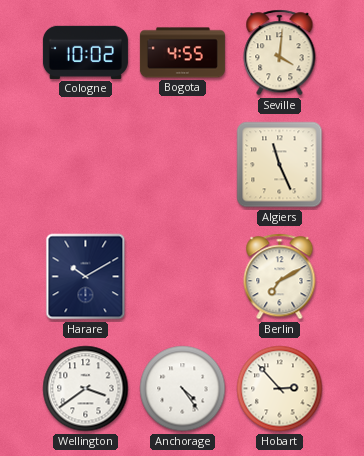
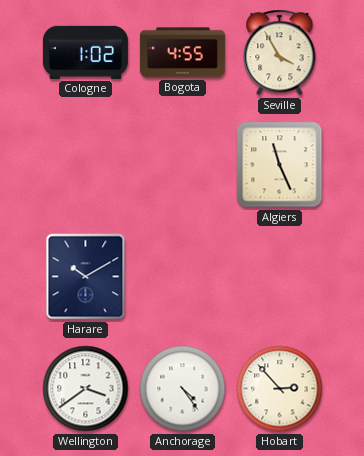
Cologne: 10:02 -> 1:02
Seville: 4:01 -> 3:55
Berlin: 7:10 -> none
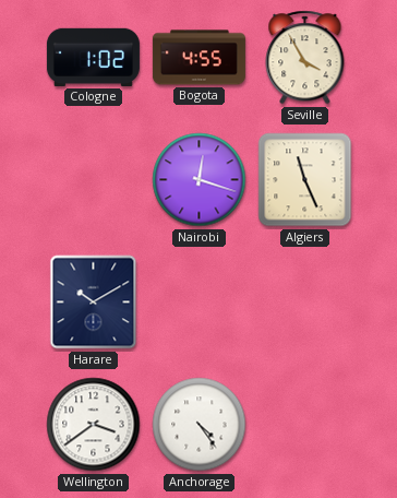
Nairobi: none -> 12:18
Hobart: 2:53 -> none
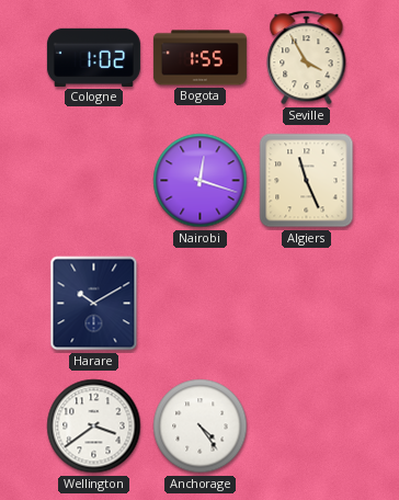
Bogota: 4:55 -> 1:55
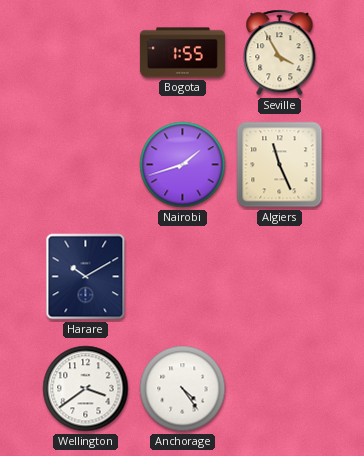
Cologne: 1:02 -> none
Nairobi: 12:18 -> 1:42
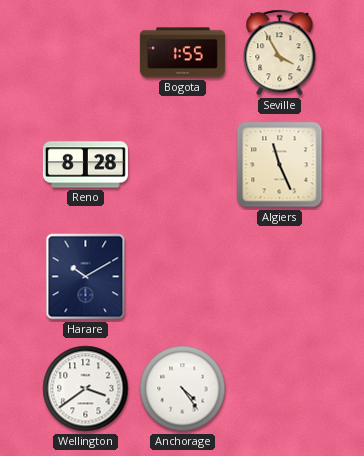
Reno: none -> 8:28
Nairobi: 1:42 -> none
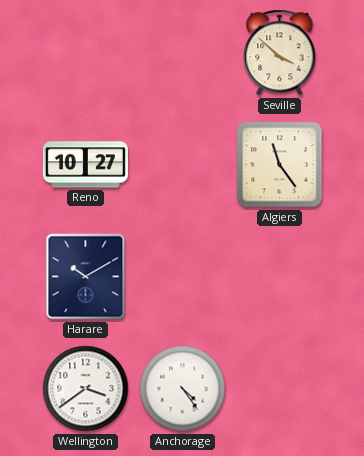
Bogota: 1:55 -> none
Seville: 3:55 -> 3:52
Reno: 8:28 -> 10:27
Algiers: 11:26 -> 11:24
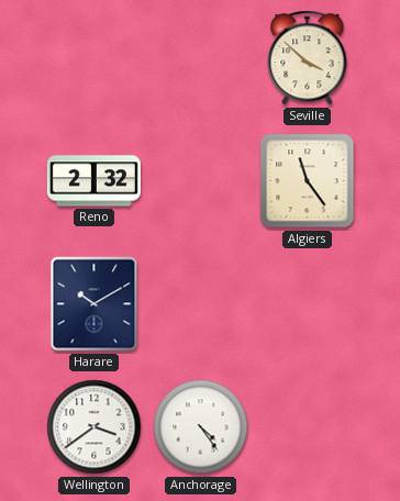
Reno: 10:27 -> 2:32
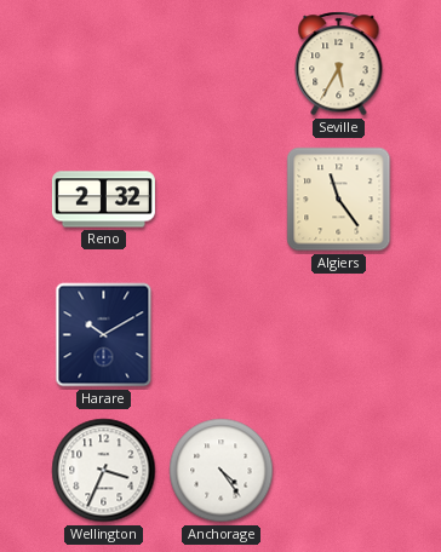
Seville: 3:52 -> 5:35
Wellington: 3:39 -> 3:34
